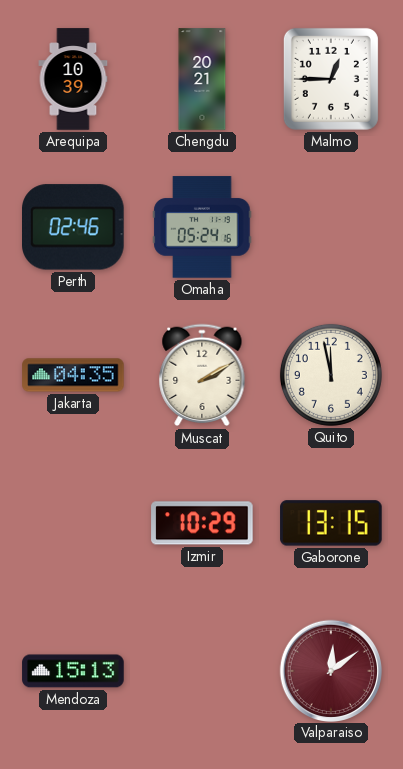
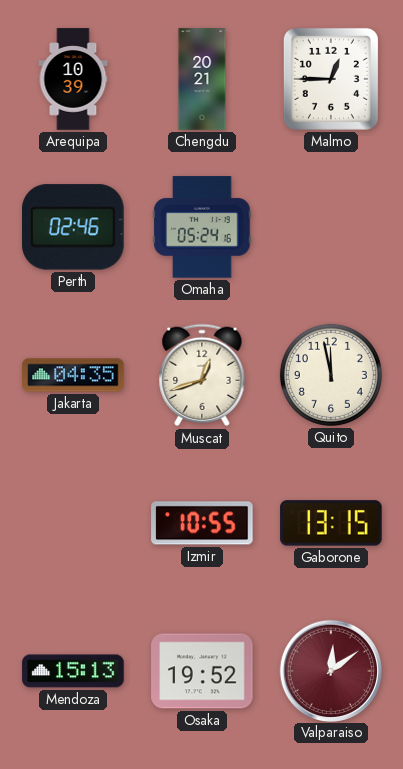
Muscat: 2:10 -> 12:42
Izmir: 10:29 -> 10:55
Osaka: none -> 19:52
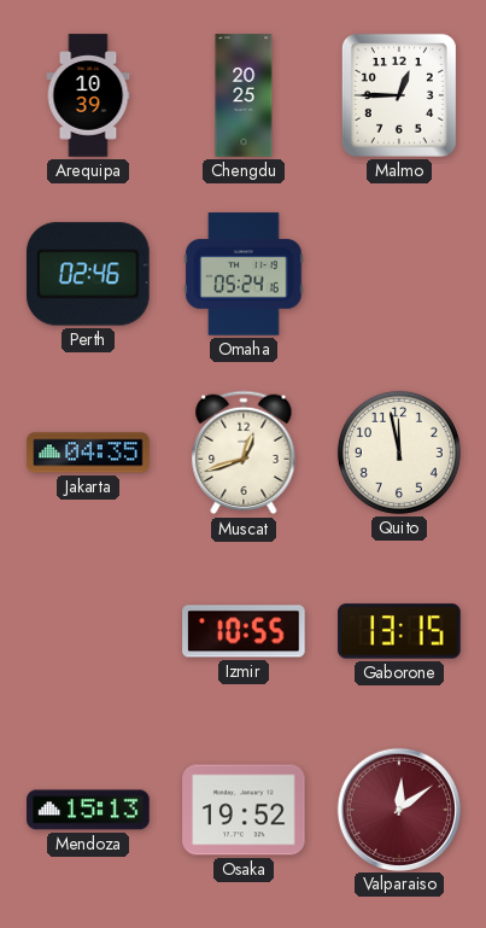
Chengdu: 20:21 -> 20:25
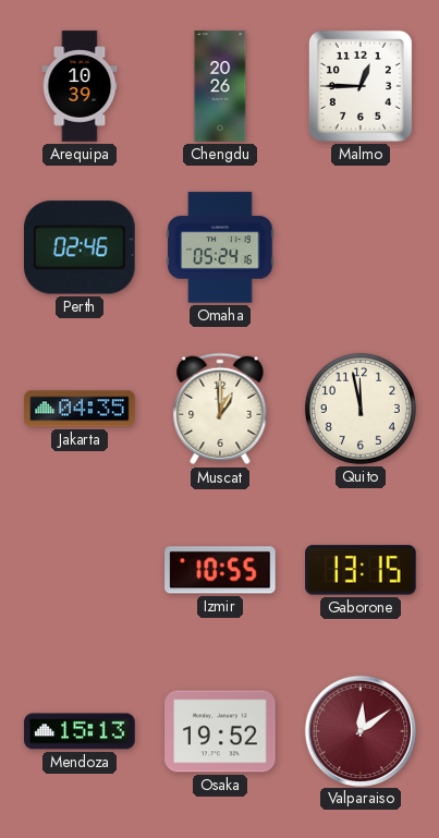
Chengdu: 20:25 -> 20:26
Muscat: 12:42 -> 1:00
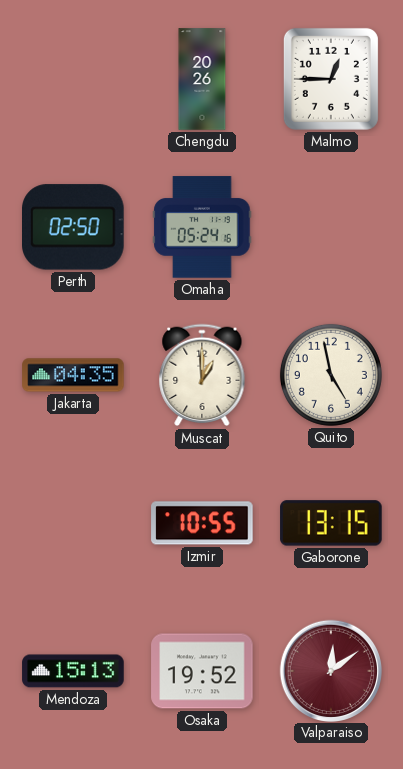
Arequipa: 10:39 -> none
Perth: 02:46 -> 02:50
Quito: 11:58 -> 4:58
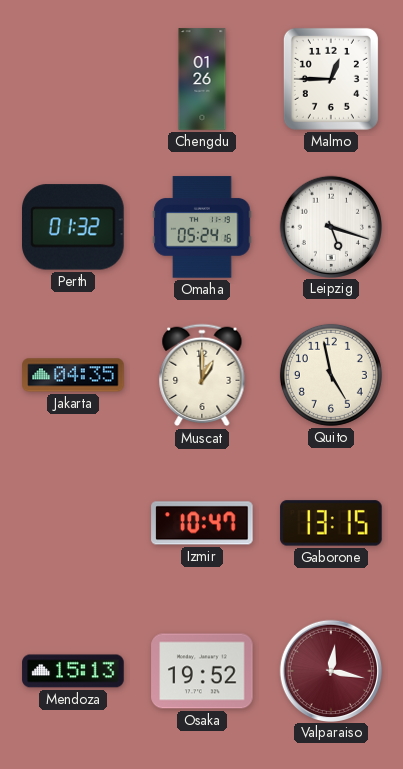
Chengdu: 20:26 -> 01:26
Perth: 02:50 -> 01:32
Leipzig: none -> 5:18
Izmir: 10:55 -> 10:47
Valparaiso: 12:09 -> 12:17
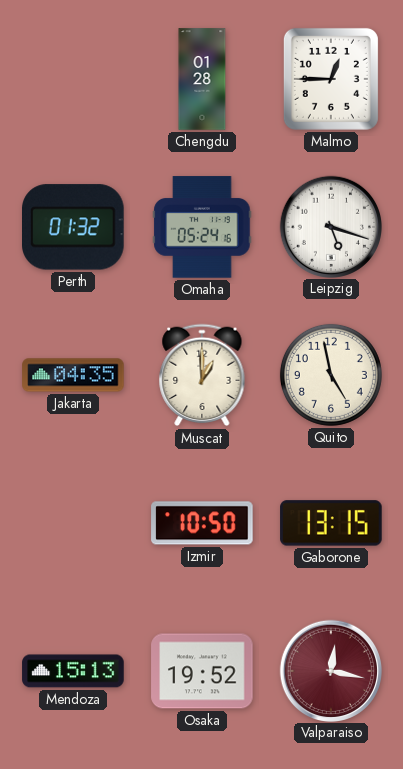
Chengdu: 01:26 -> 01:28
Izmir: 10:47 -> 10:50
